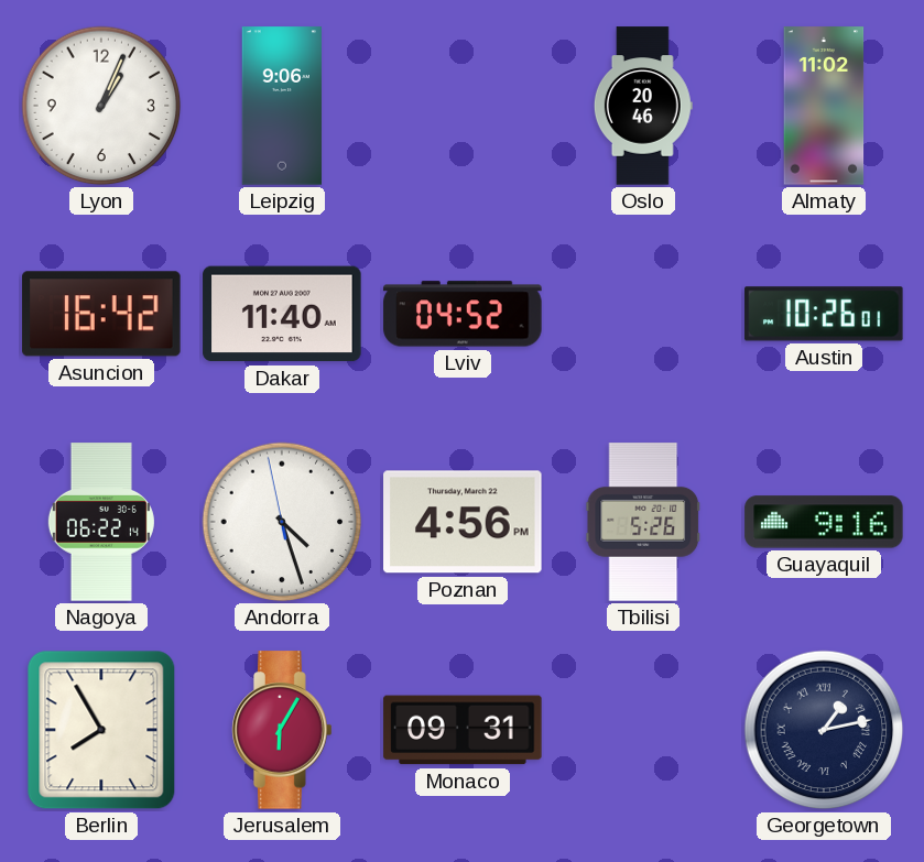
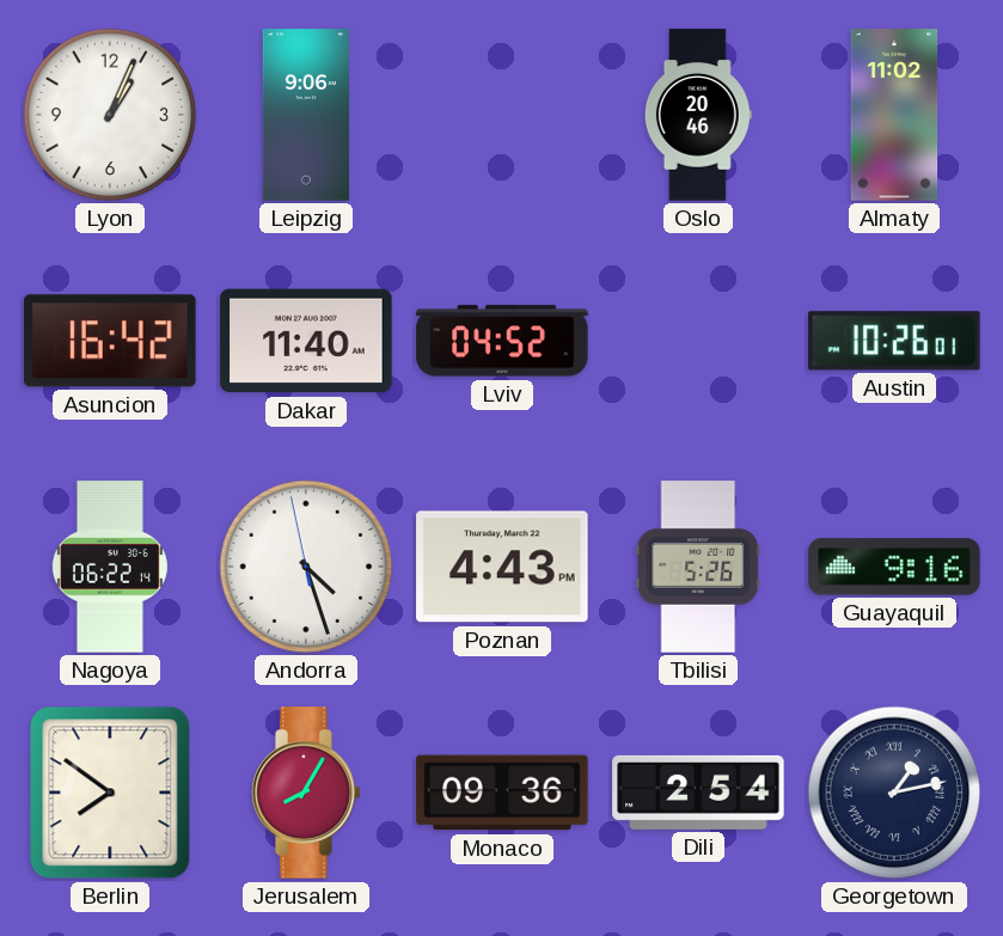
Poznan: 4:56 -> 4:43
Berlin: 7:55 -> 7:51
Jerusalem: 6:05 -> 8:05
Monaco: 09:31 -> 09:36
Dili: none -> 2:54
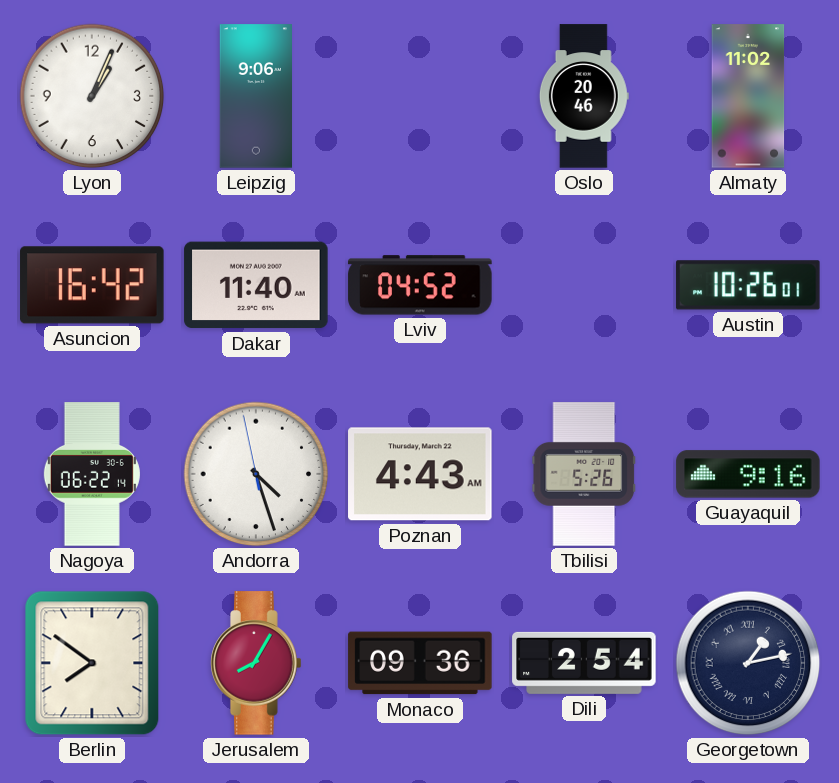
Poznan: 4:43 PM -> 4:43 AM
